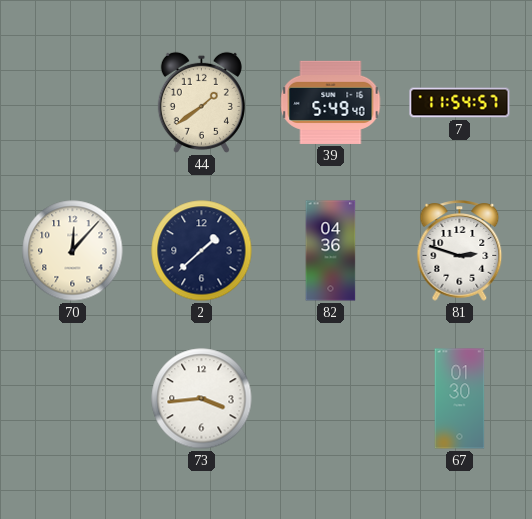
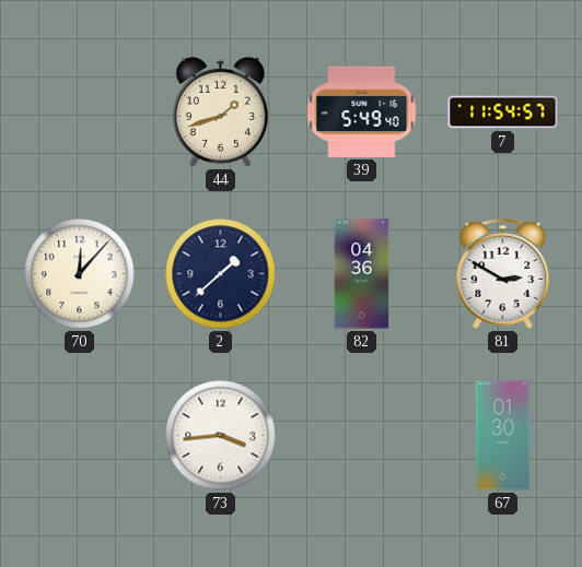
44: 1:39 -> 1:42
81: 2:48 -> 2:50
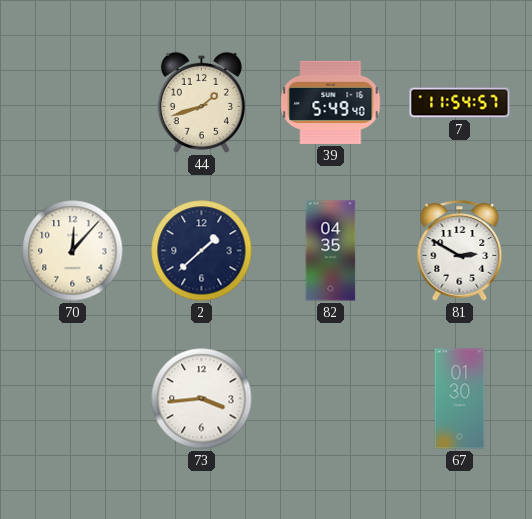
82: 04:36 -> 04:35
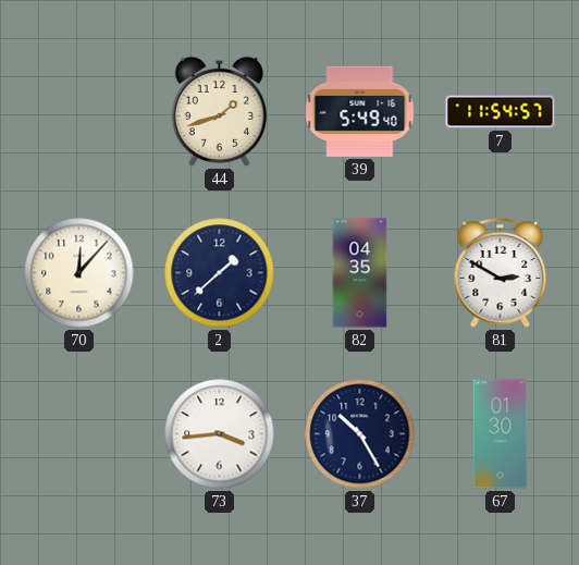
37: none -> 10:25
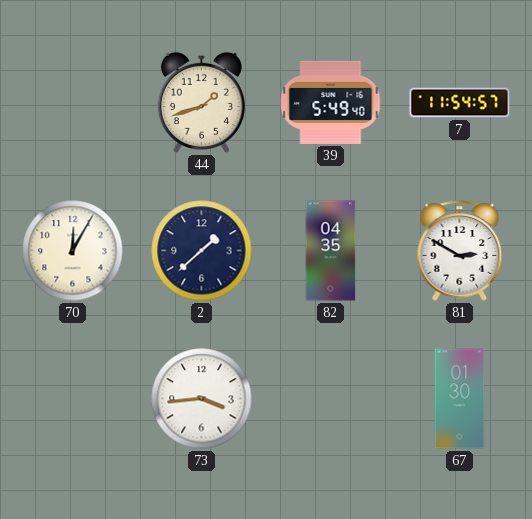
70: 12:07 -> 12:05
37: 10:25 -> none
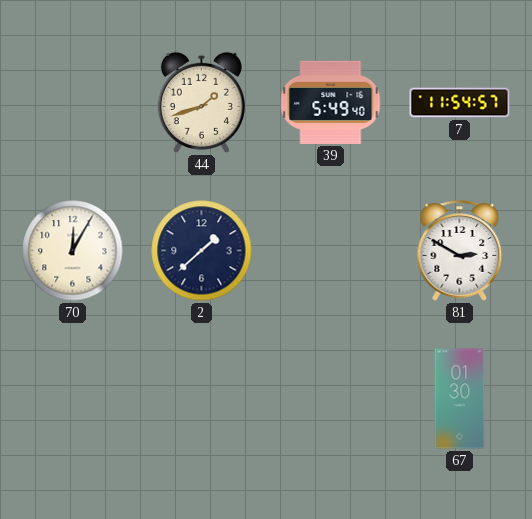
82: 04:35 -> none
73: 3:44 -> none
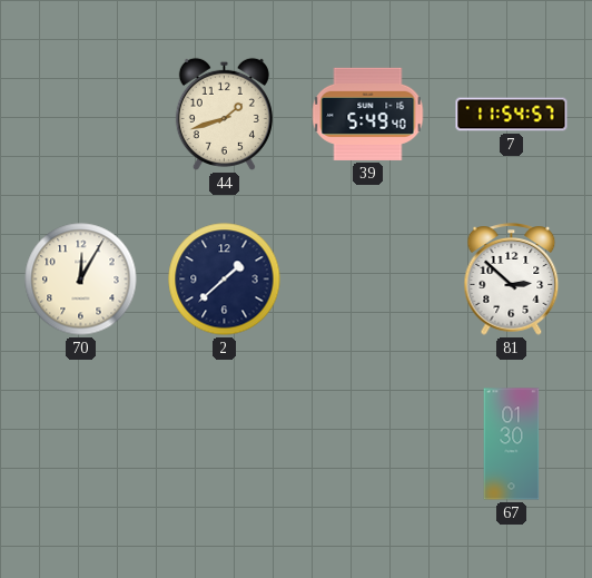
81: 2:50 -> 2:52
